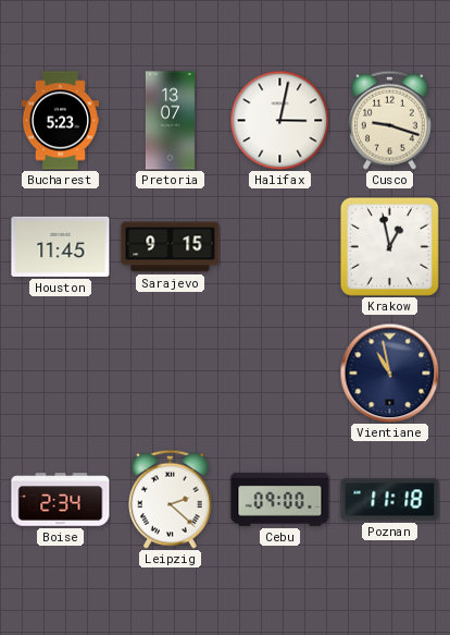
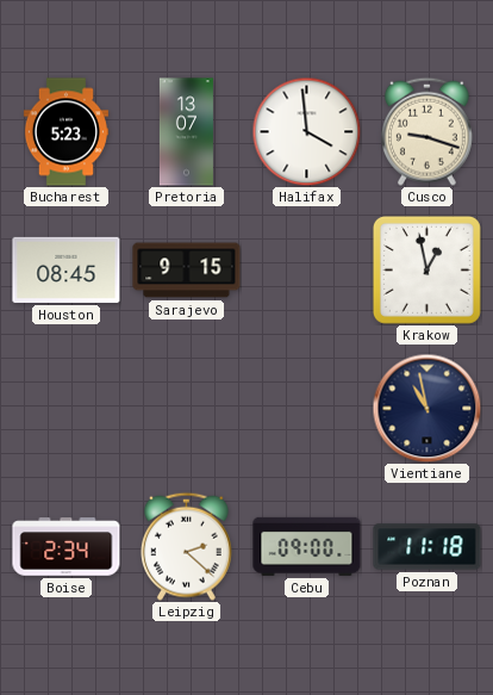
Halifax: 3:02 -> 3:59
Houston: 11:45 -> 08:45
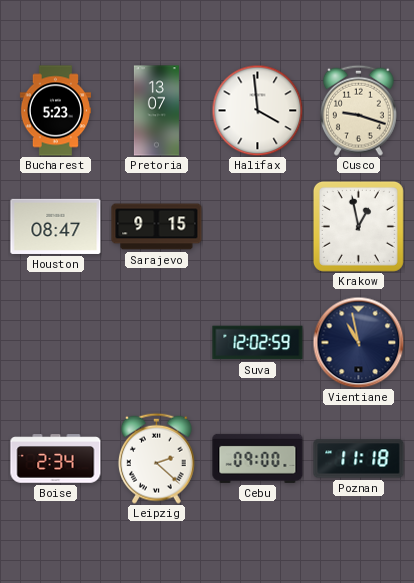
Houston: 08:45 -> 08:47
Suva: none -> 12:02
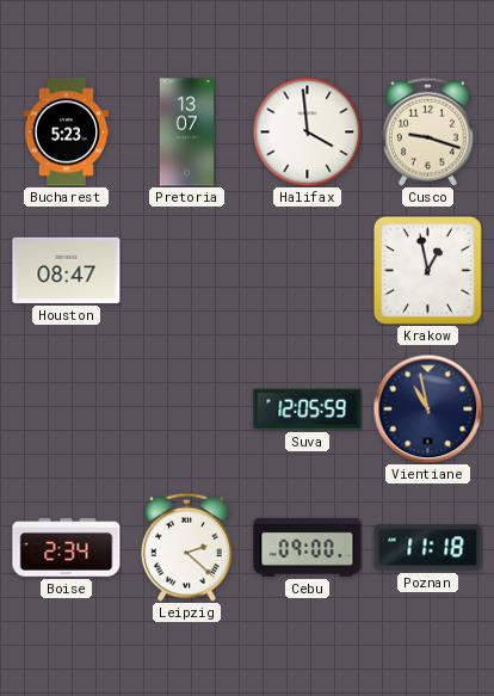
Sarajevo: 9:15 -> none
Suva: 12:02 -> 12:05
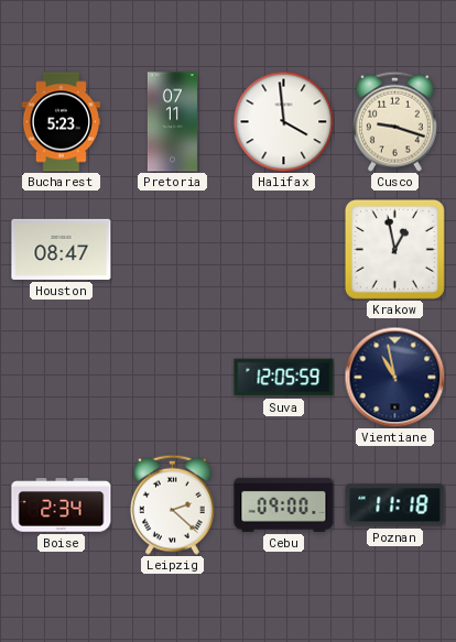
Pretoria: 13:07 -> 07:11
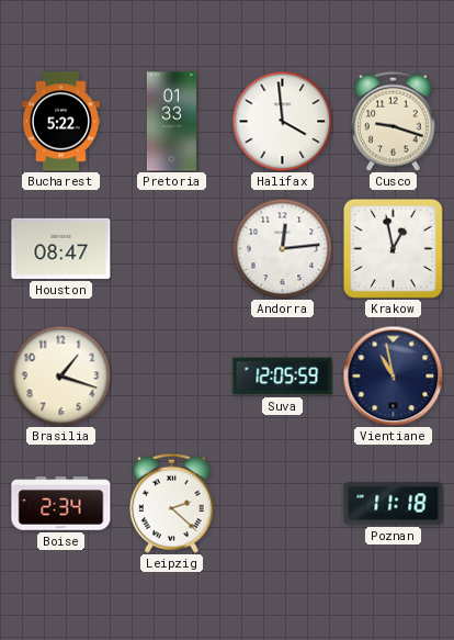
Bucharest: 5:23 -> 5:22
Pretoria: 07:11 -> 01:33
Andorra: none -> 12:14
Brasilia: none -> 1:18
Cebu: 09:00 -> none
